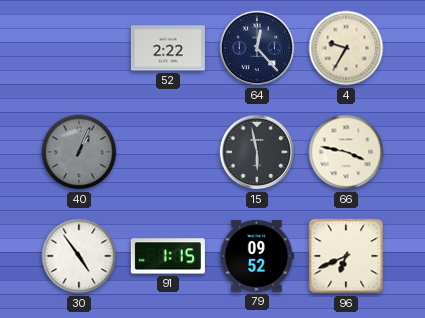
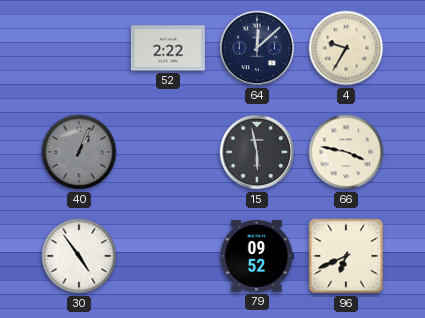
64: 12:23 -> 12:08
91: 1:15 -> none
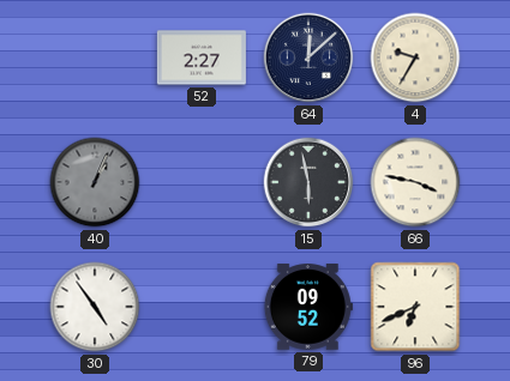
52: 2:22 -> 2:27
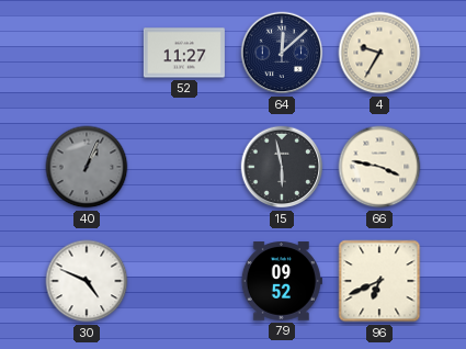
52: 2:27 -> 11:27
30: 4:54 -> 4:49
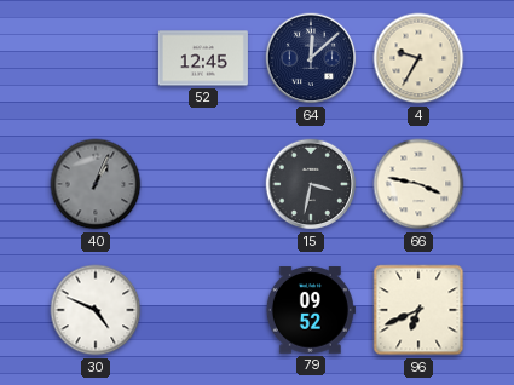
52: 11:27 -> 12:45
15: 5:58 -> 3:32
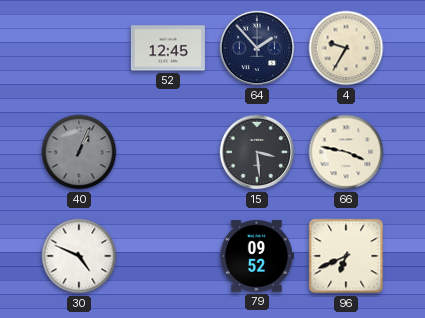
64: 12:08 -> 1:53
15: 3:32 -> 3:29
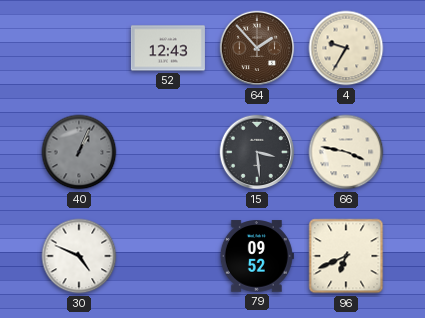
52: 12:45 -> 12:43
64 dial: navy -> brown
